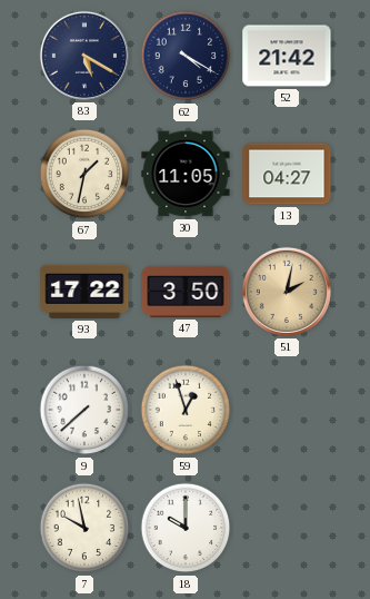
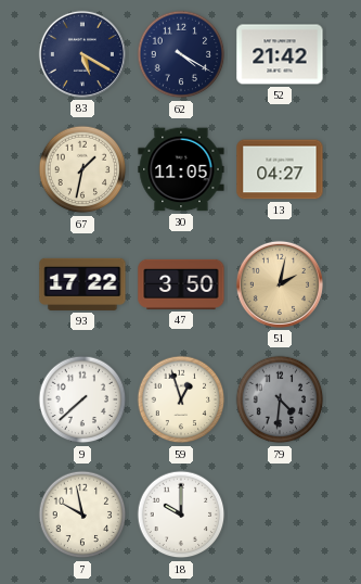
79: none -> 4:31
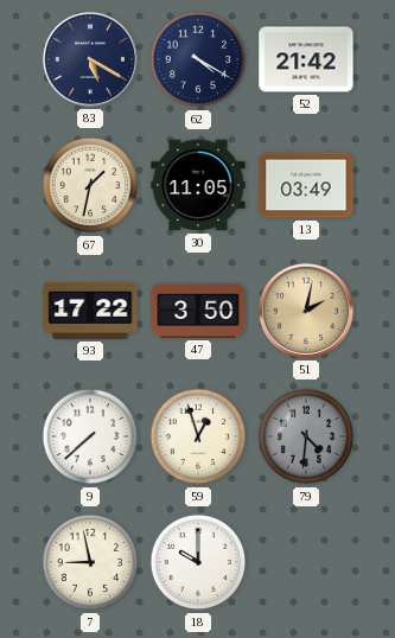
13: 04:27 -> 03:49
7: 9:58 -> 8:58
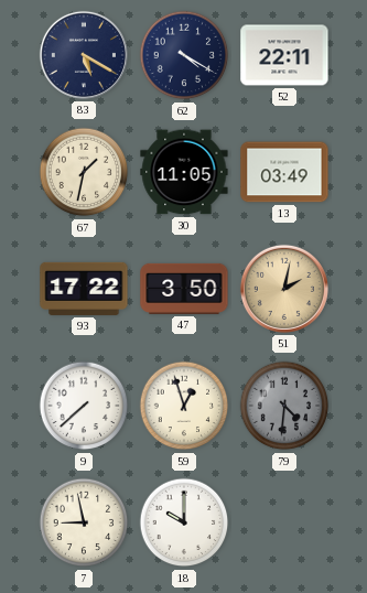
52: 21:42 -> 22:11
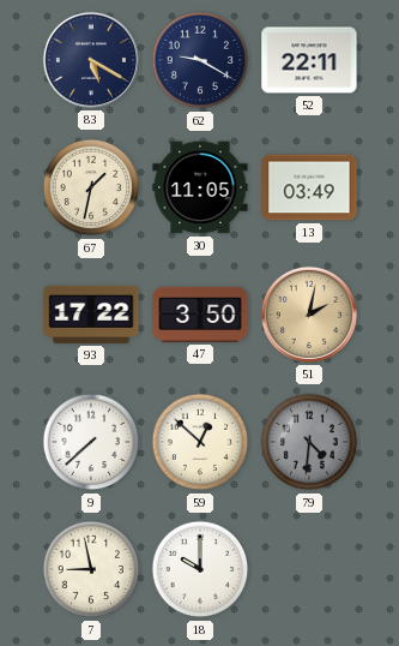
62: 4:20 -> 9:20
59: 12:57 -> 12:52
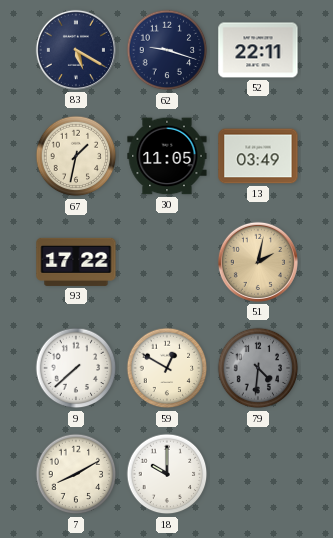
62: 9:20 -> 9:18
47: 3:50 -> none
59: 12:52 -> 12:50
7: 8:58 -> 8:10
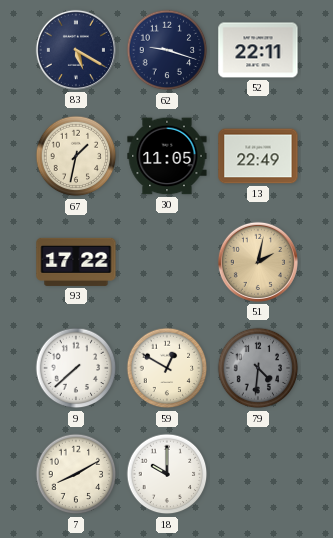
13: 03:49 -> 22:49
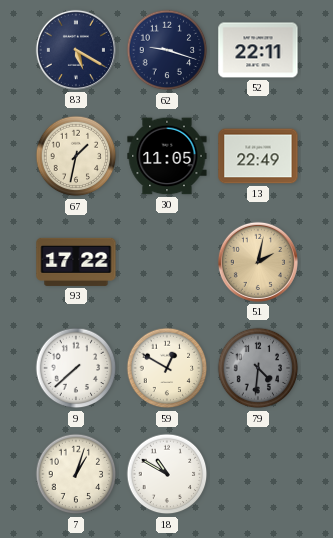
7: 8:10 -> 1:03
18: 10:00 -> 10:50
